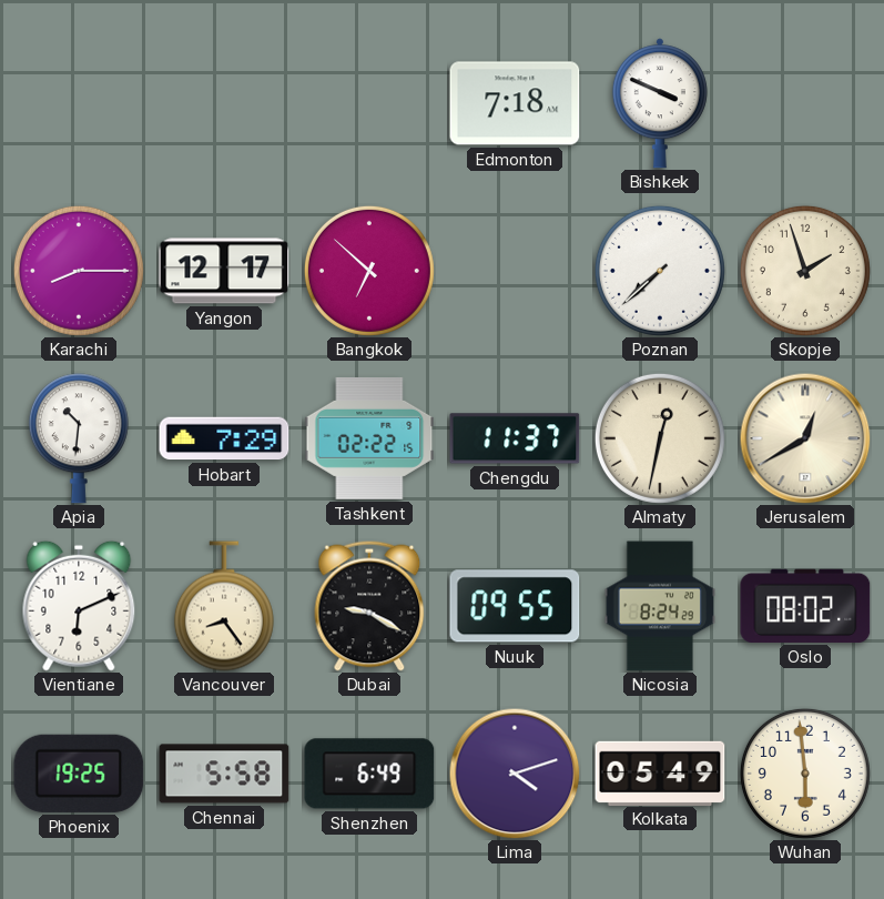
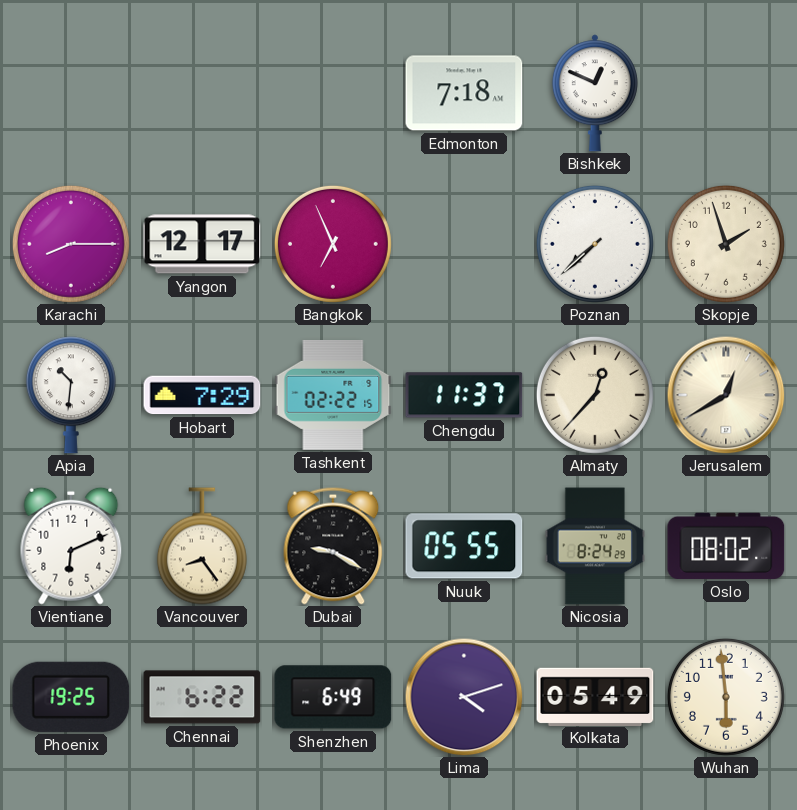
Bishkek: 3:49 -> 12:49
Bangkok: 6:52 -> 6:56
Almaty: 12:32 -> 12:37
Nuuk: 09:55 -> 05:55
Chennai: 5:58 -> 6:22
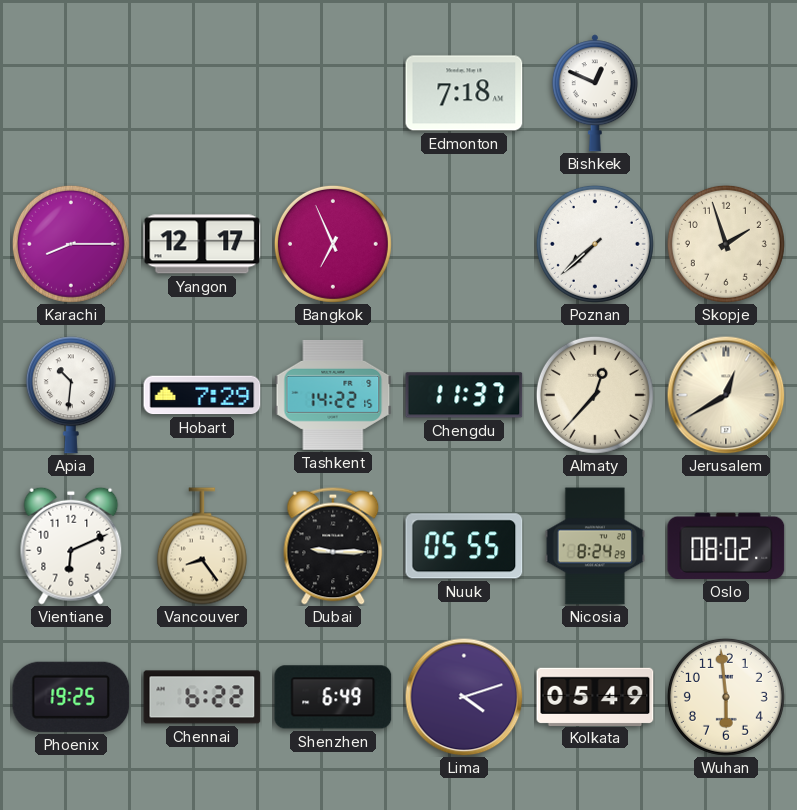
Tashkent: 02:22 -> 14:22
Dubai: 9:20 -> 9:15
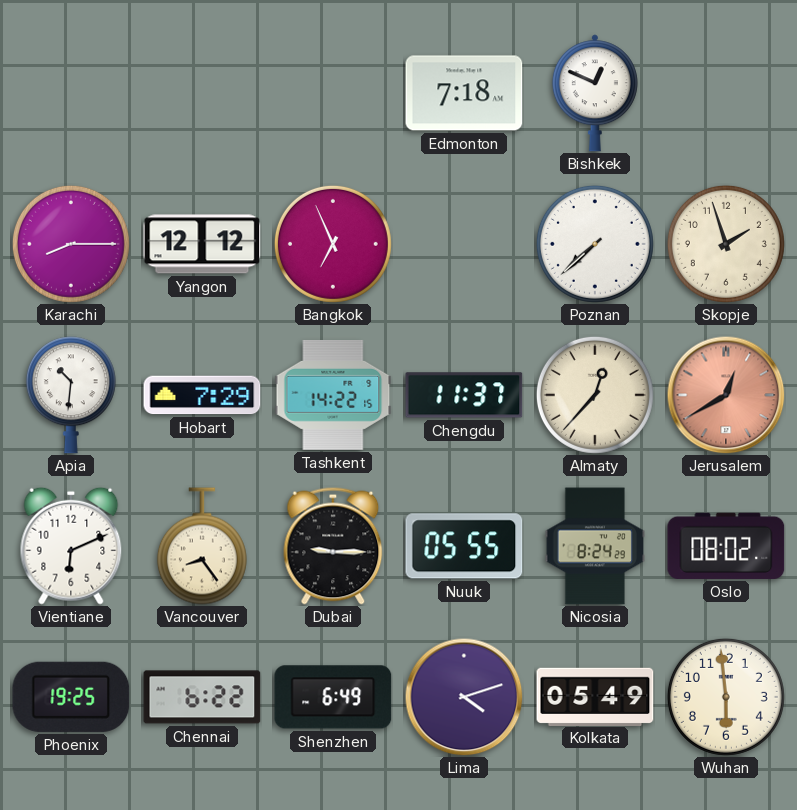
Yangon: 12:17 -> 12:12
Jerusalem dial: cream -> salmon
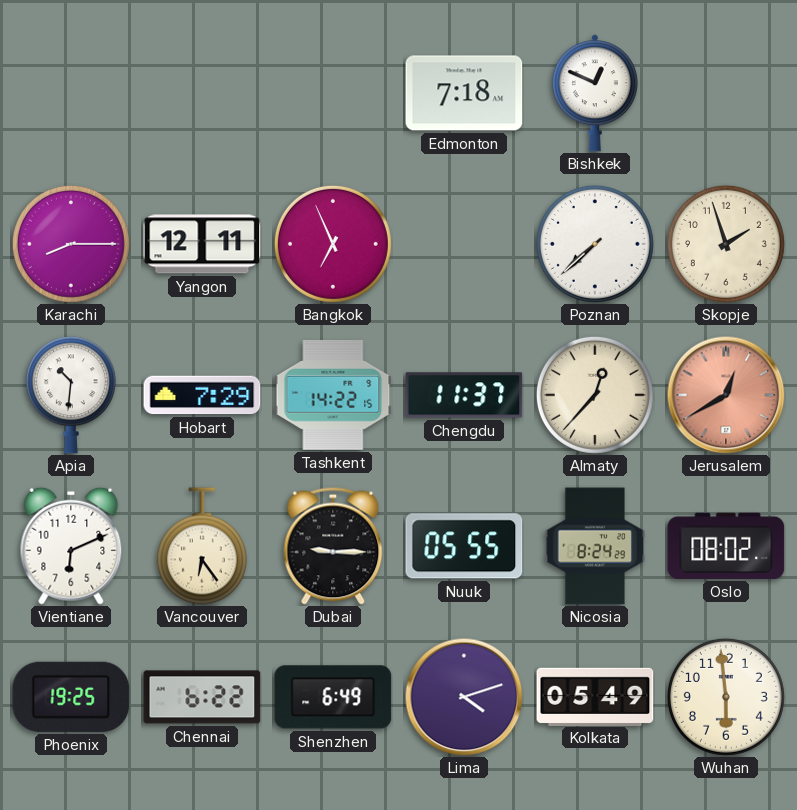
Yangon: 12:12 -> 12:11
Vancouver: 8:24 -> 6:24
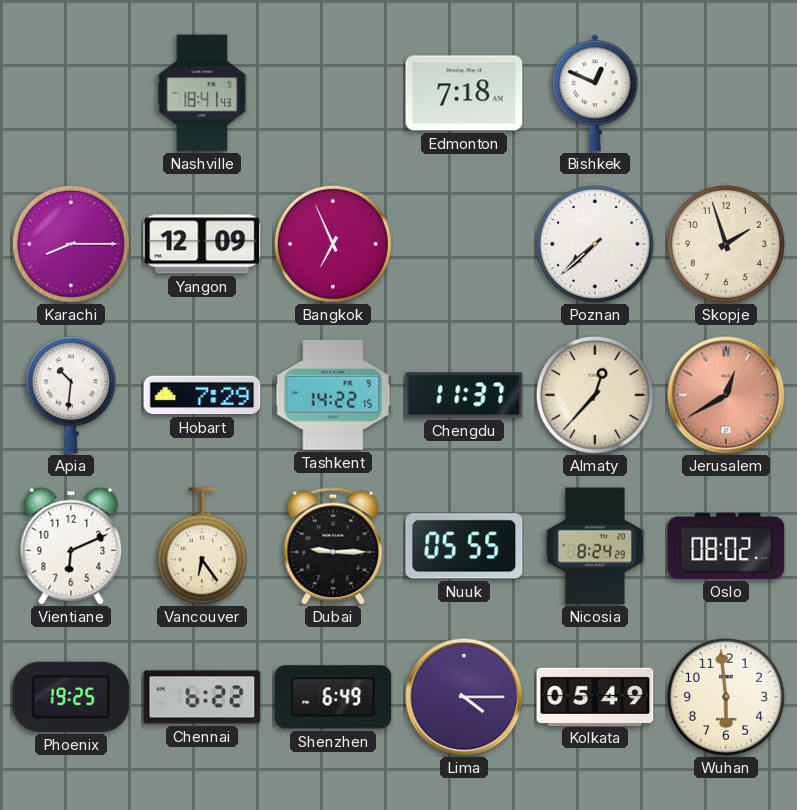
Nashville: none -> 18:41
Yangon: 12:11 -> 12:09
Lima: 4:12 -> 4:15
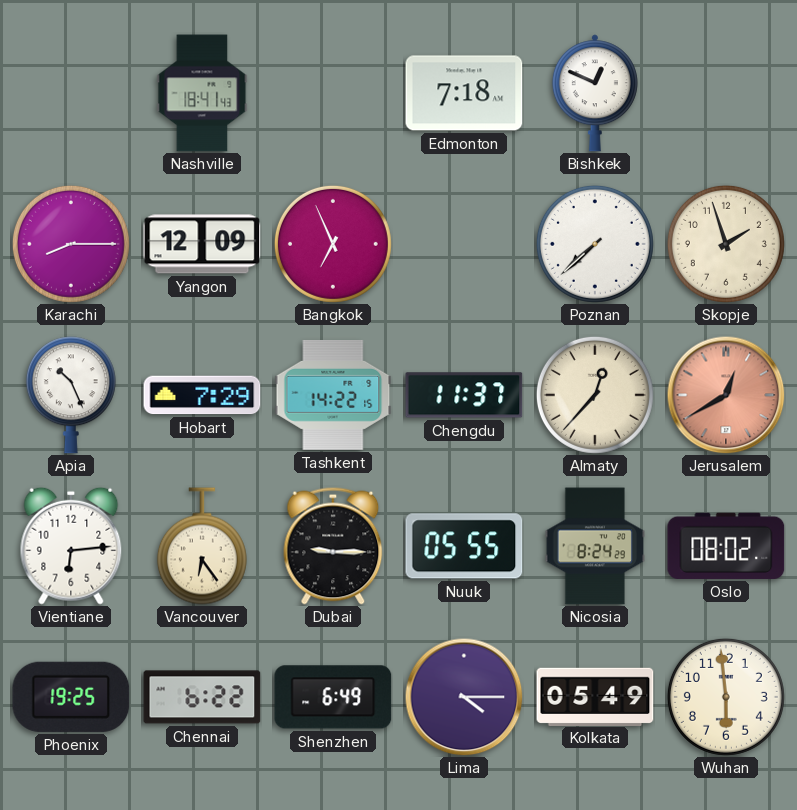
Apia: 10:31 -> 10:26
Vientiane: 6:11 -> 6:14
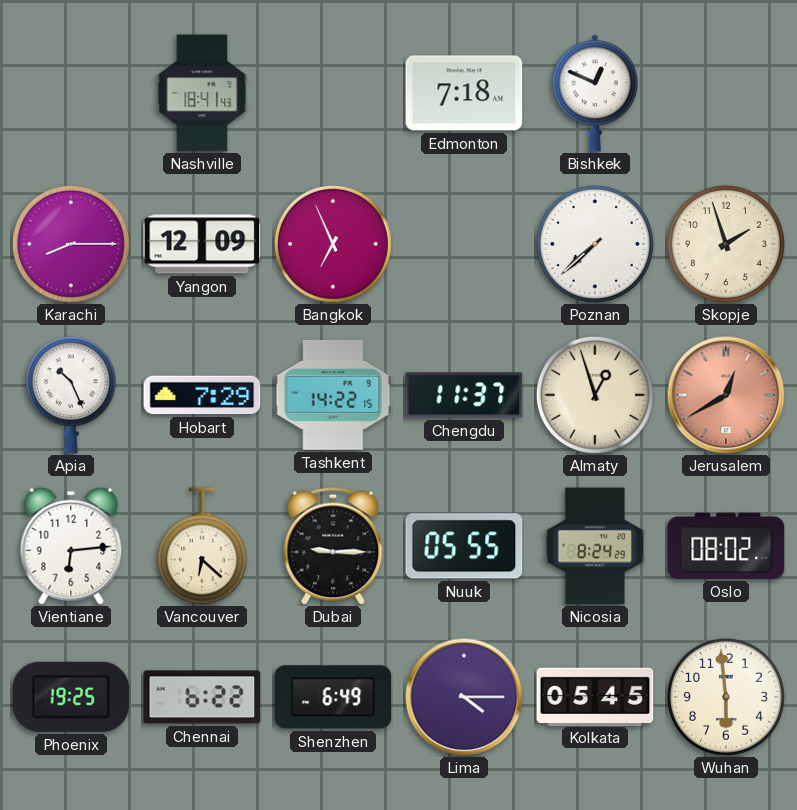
Almaty: 12:37 -> 12:57
Vancouver: 6:24 -> 6:22
Kolkata: 05:49 -> 05:45
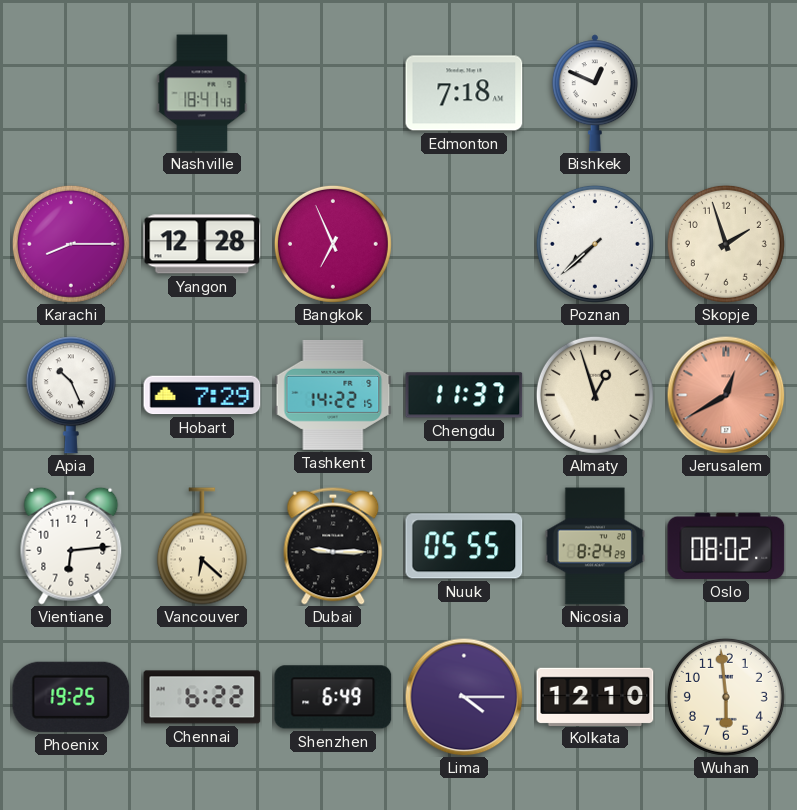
Yangon: 12:09 -> 12:28
Kolkata: 05:45 -> 12:10
